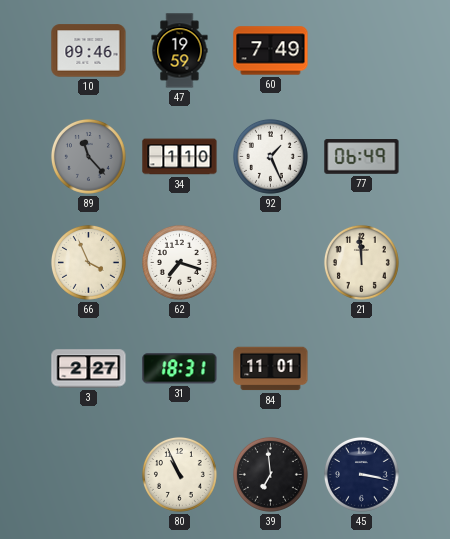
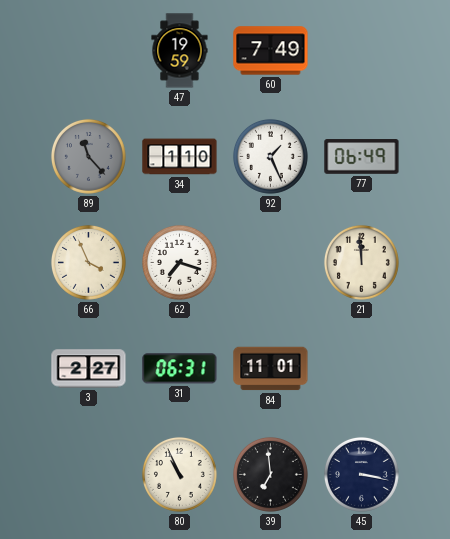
10: 09:46 -> none
31: 18:31 -> 06:31
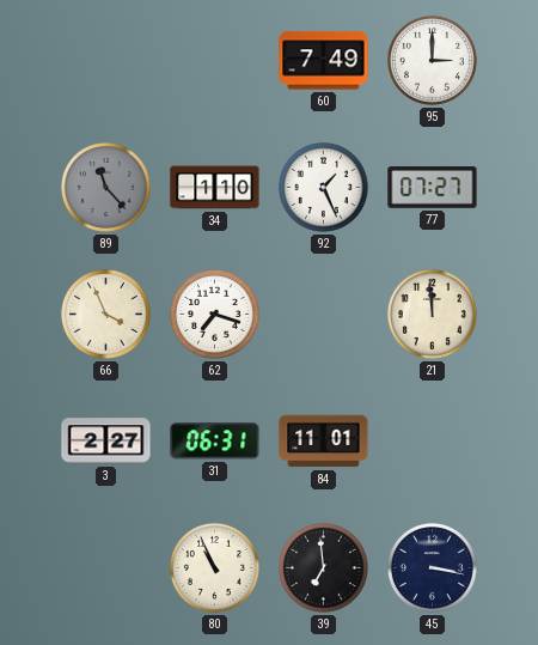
47: 19:59 -> none
95: none -> 3:00
77: 06:49 -> 07:27
